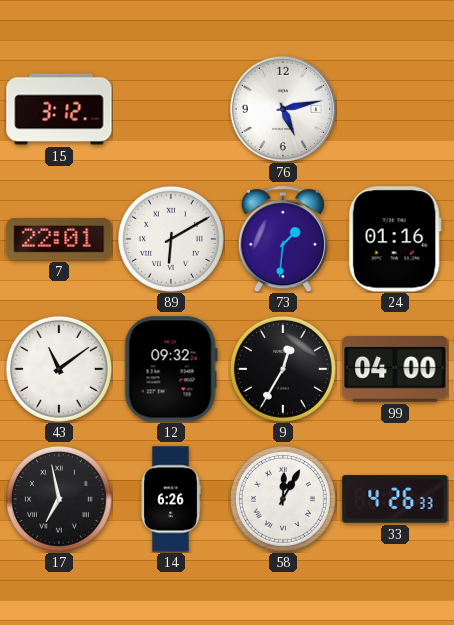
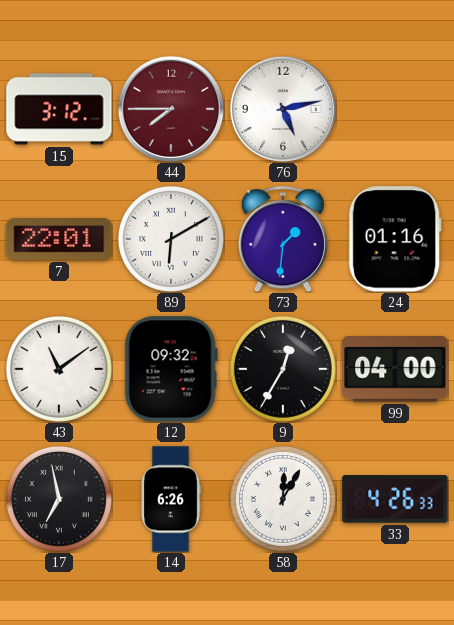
44: none -> 7:45
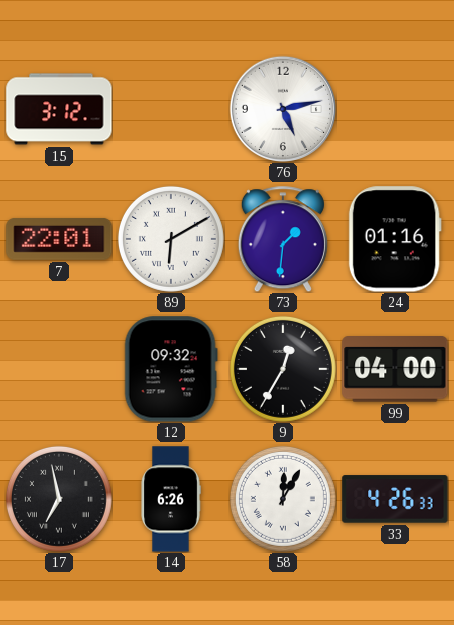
44: 7:45 -> none
43: 11:09 -> none
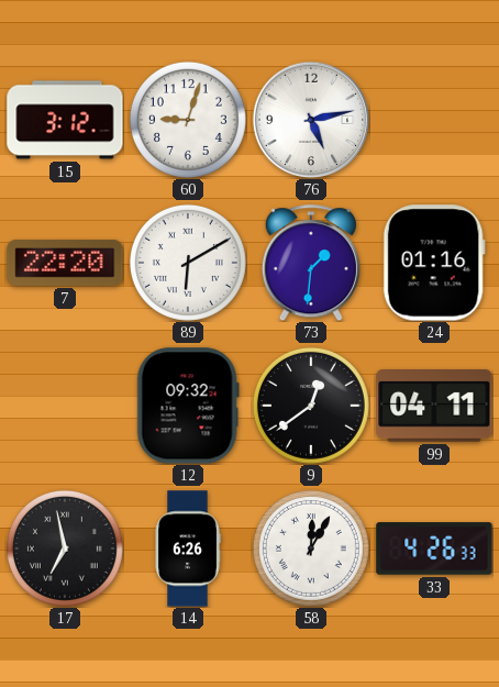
60: none -> 9:03
7: 22:01 -> 22:20
9: 12:35 -> 12:39
99: 04:00 -> 04:11
